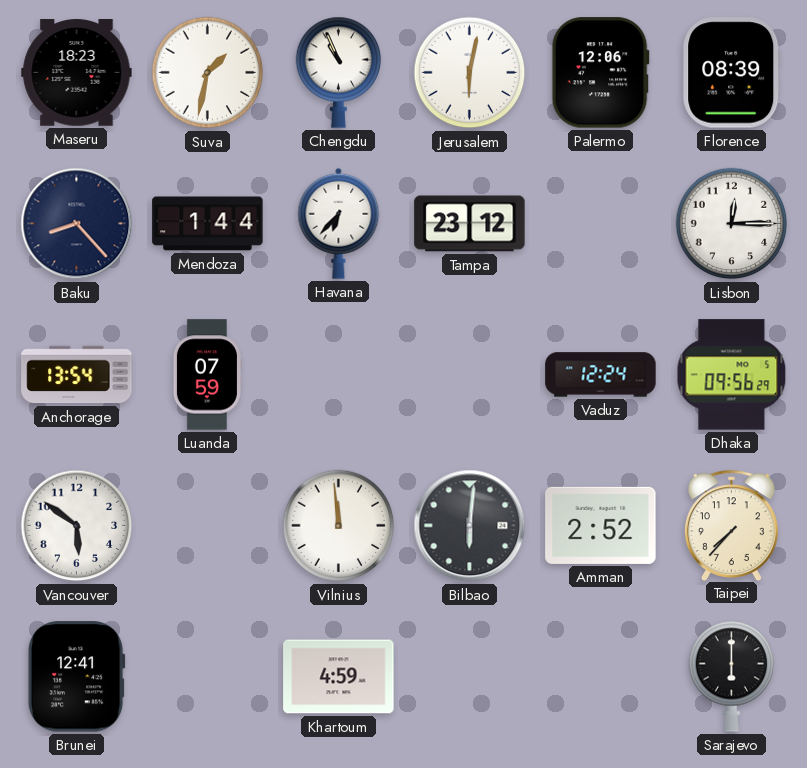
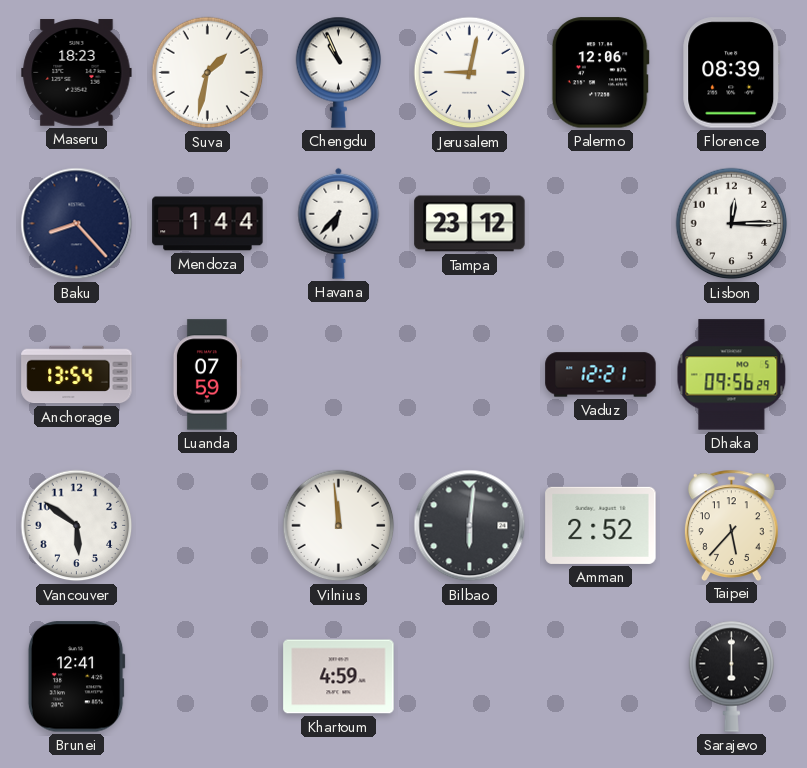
Jerusalem: 6:02 -> 9:02
Vaduz: 12:24 -> 12:21
Taipei: 7:37 -> 5:37
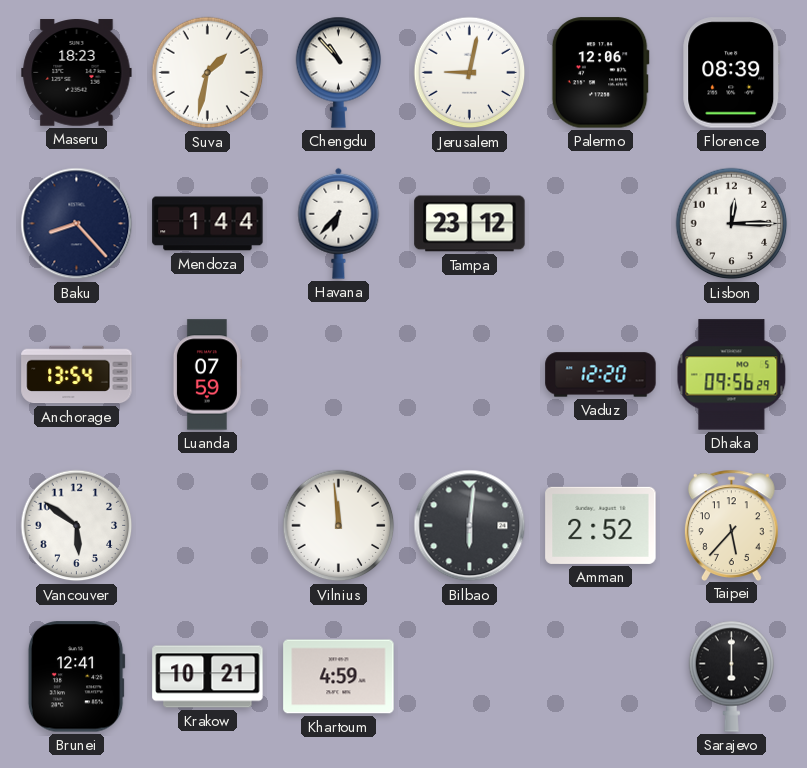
Chengdu: 10:56 -> 10:53
Vaduz: 12:21 -> 12:20
Krakow: none -> 10:21
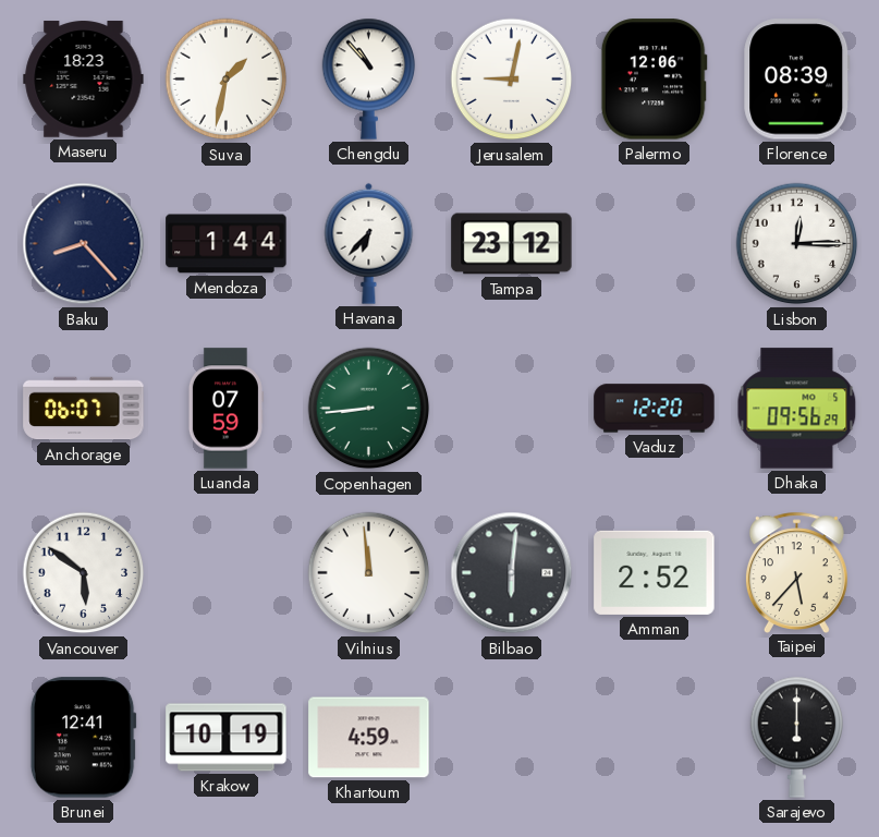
Anchorage: 13:54 -> 06:07
Copenhagen: none -> 8:44
Krakow: 10:21 -> 10:19
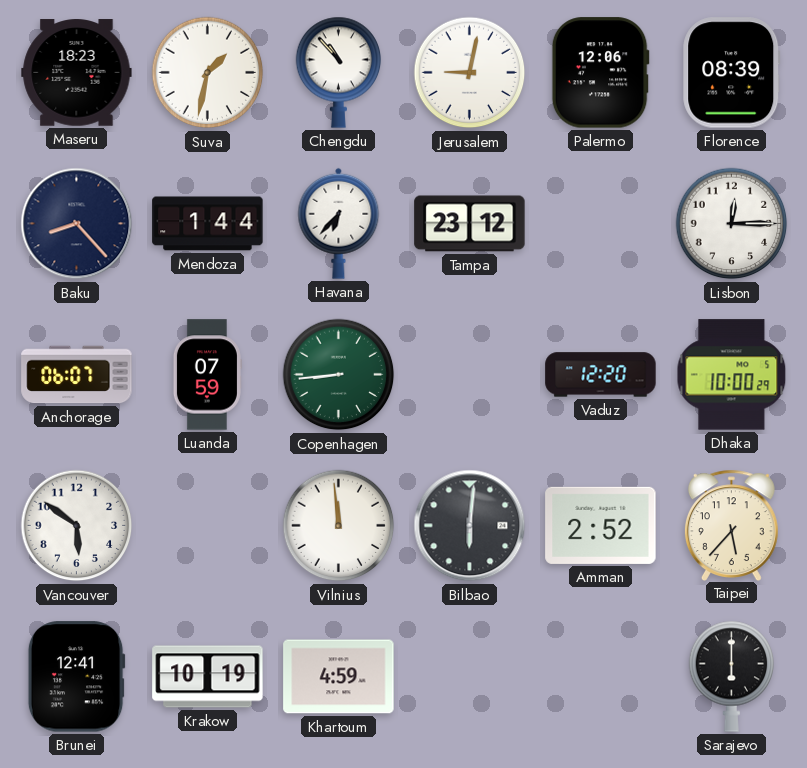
Dhaka: 09:56 -> 10:00
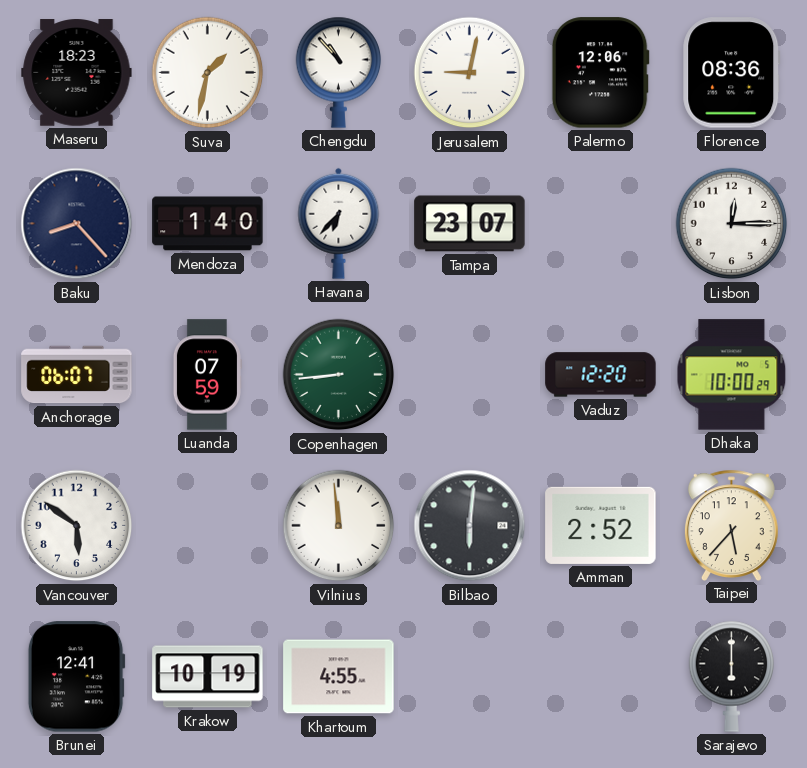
Florence: 08:39 -> 08:36
Mendoza: 1:44 -> 1:40
Tampa: 23:12 -> 23:07
Khartoum: 4:59 -> 4:55
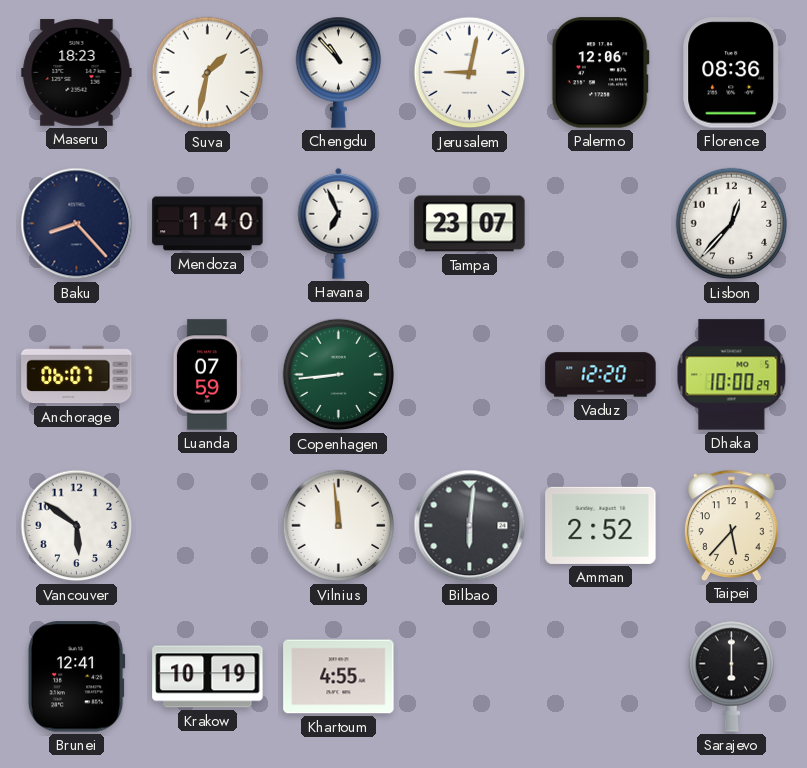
Havana: 6:37 -> 6:56
Lisbon: 12:15 -> 12:37
